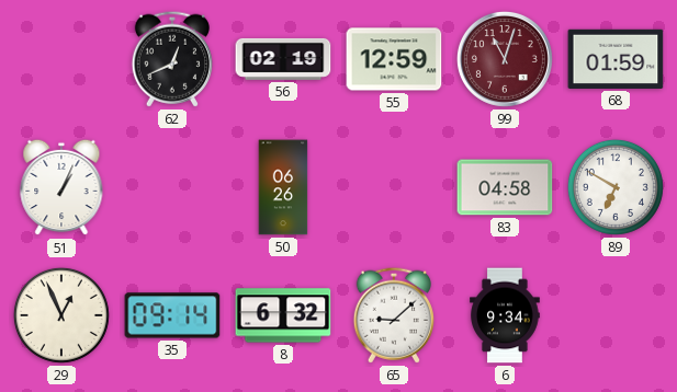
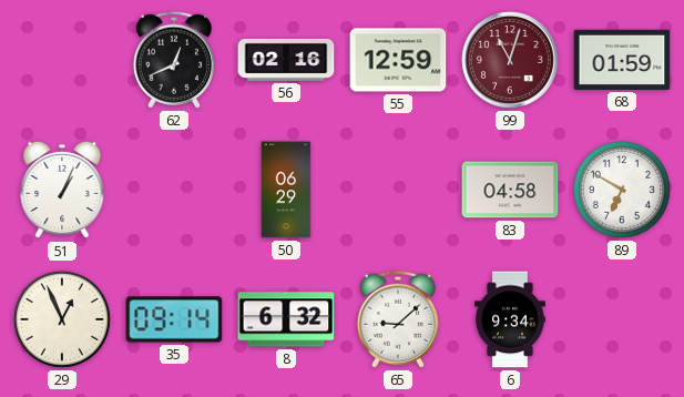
56: 02:19 -> 02:16
50: 06:26 -> 06:29
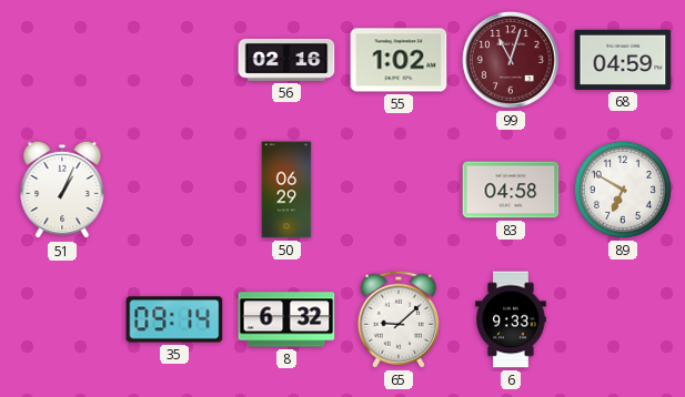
62: 12:41 -> none
55: 12:59 -> 1:02
68: 01:59 -> 04:59
29: 12:56 -> none
6: 9:34 -> 9:33
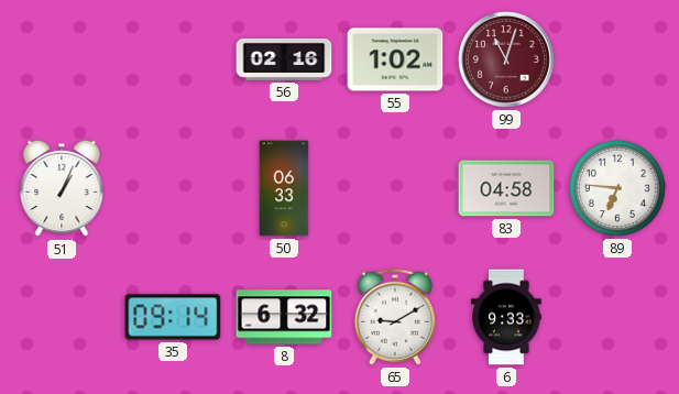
68: 04:59 -> none
50: 06:29 -> 06:33
89: 6:50 -> 6:46
65: 9:08 -> 9:10
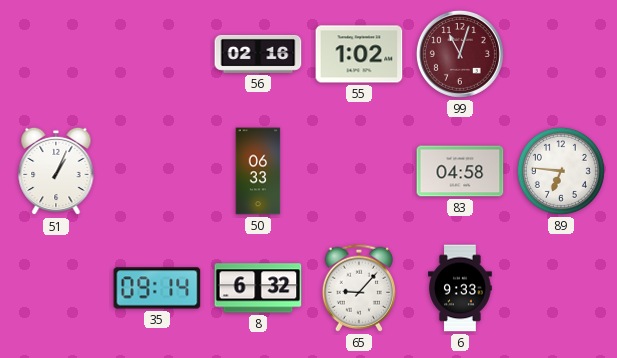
65: 9:10 -> 9:07
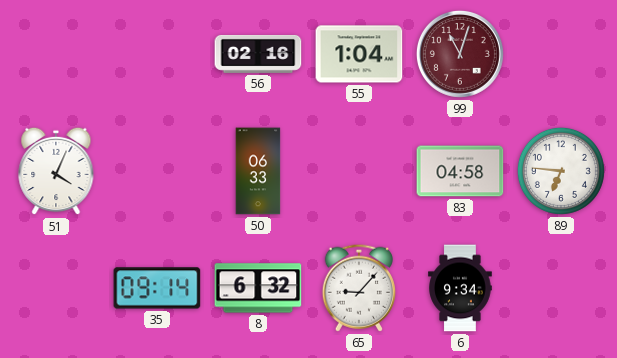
55: 1:02 -> 1:04
51: 1:04 -> 4:04
6: 9:33 -> 9:34
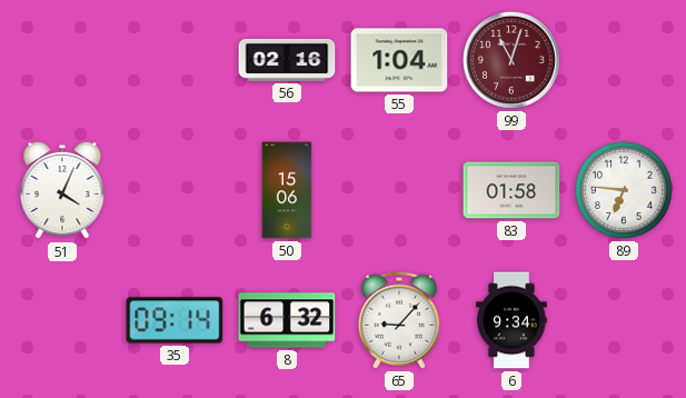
50: 06:33 -> 15:06
83: 04:58 -> 01:58
